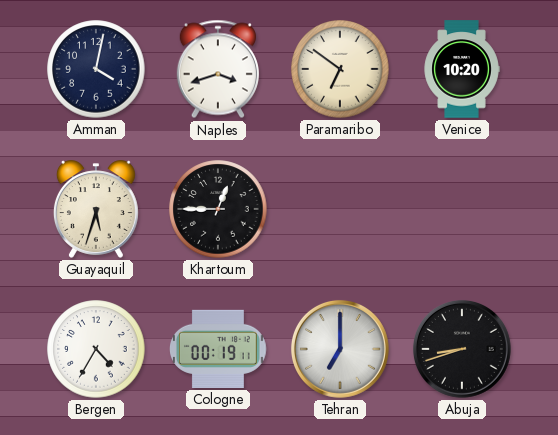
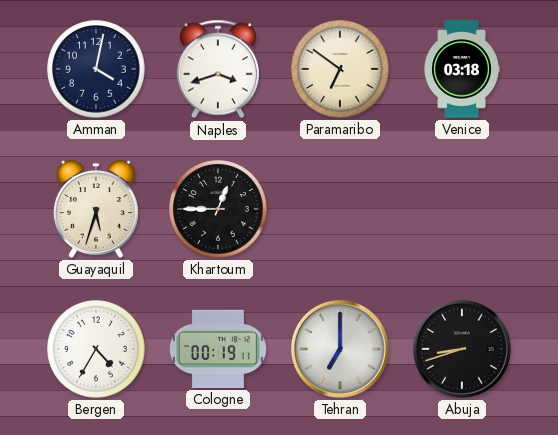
Venice: 10:20 -> 03:18
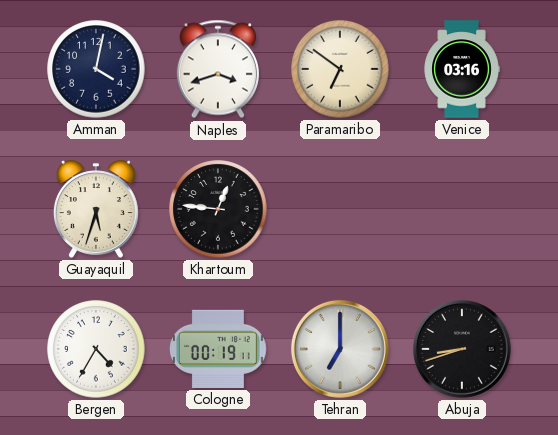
Venice: 03:18 -> 03:16
Khartoum: 12:45 -> 12:46
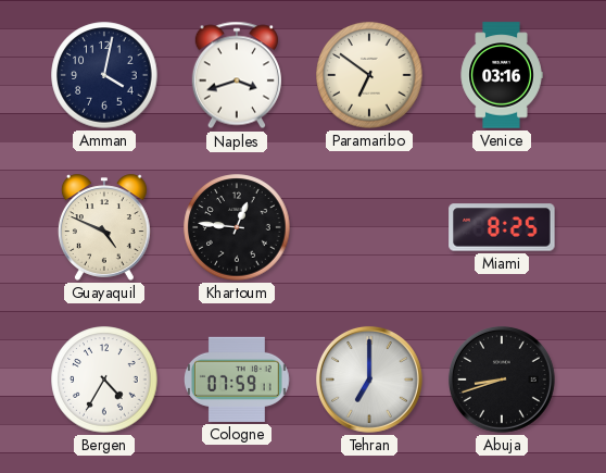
Guayaquil: 5:33 -> 4:49
Miami: none -> 8:25
Cologne: 00:19 -> 07:59
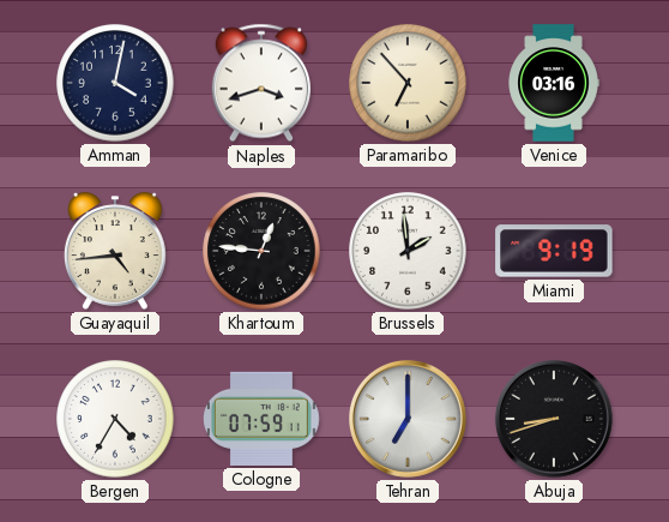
Paramaribo: 6:51 -> 6:53
Guayaquil: 4:49 -> 4:44
Brussels: none -> 1:59
Miami: 8:25 -> 9:19
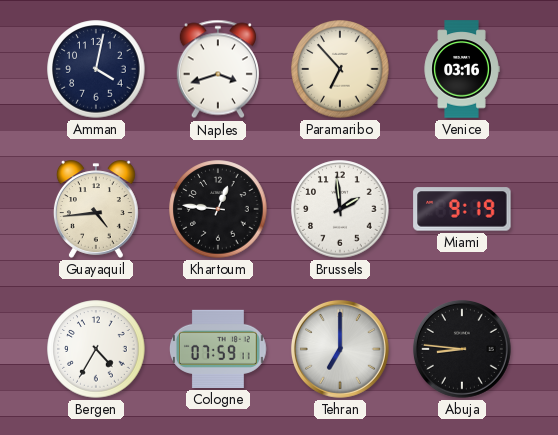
Abuja: 8:42 -> 8:46
